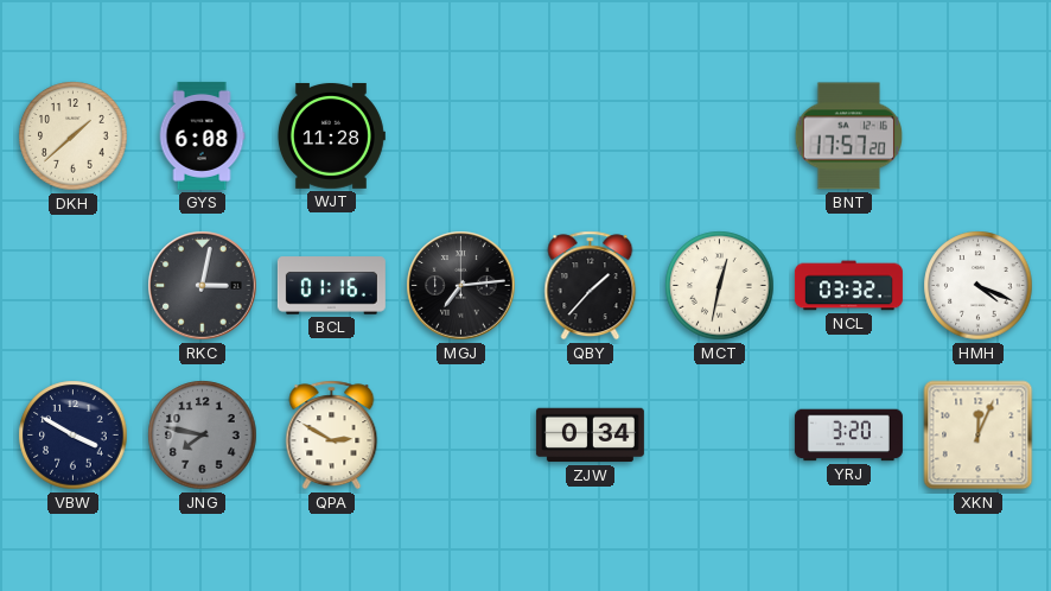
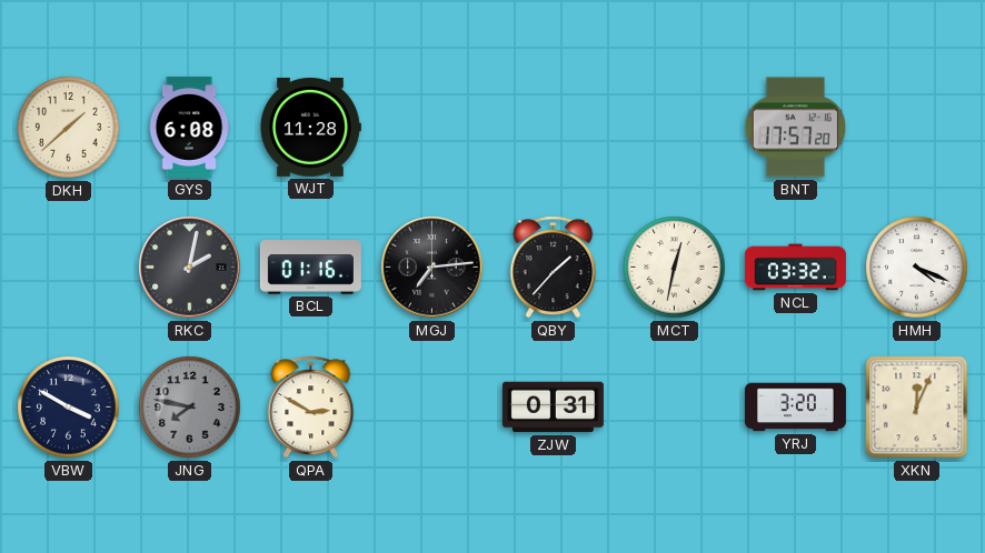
RKC: 3:02 -> 2:02
ZJW: 0:34 -> 0:31
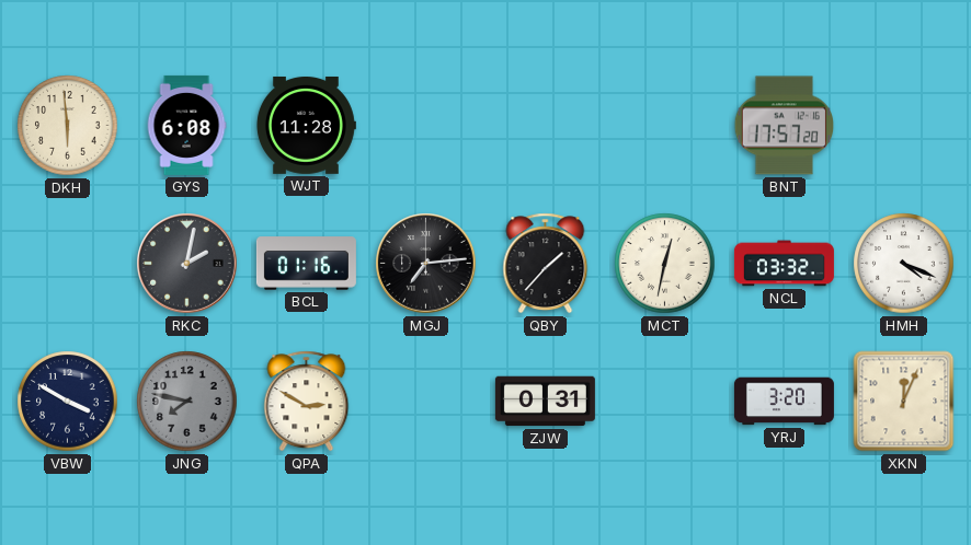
DKH: 1:38 -> 5:59
